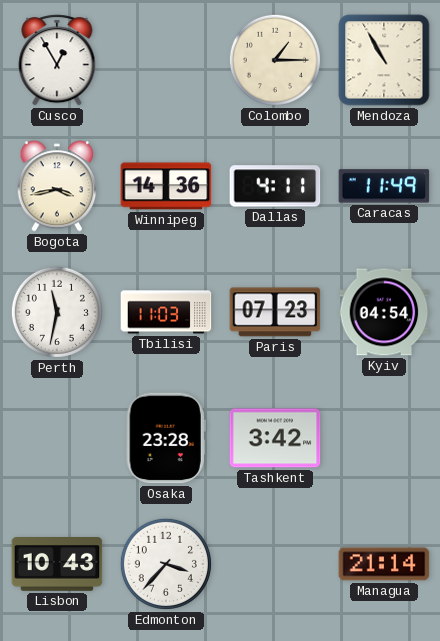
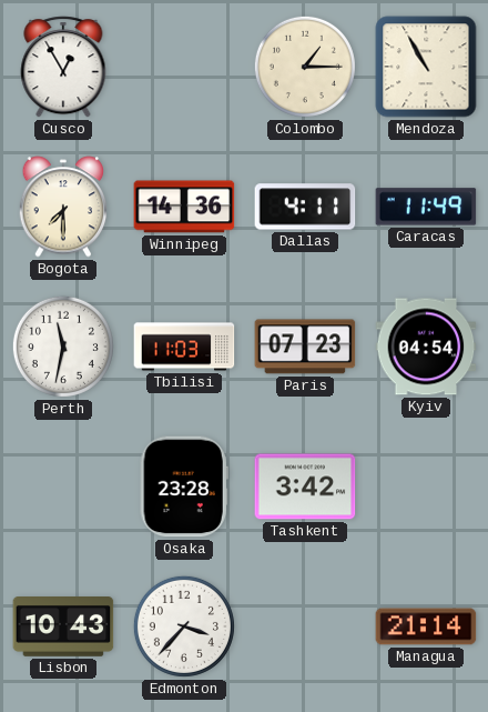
Bogota: 3:43 -> 7:30
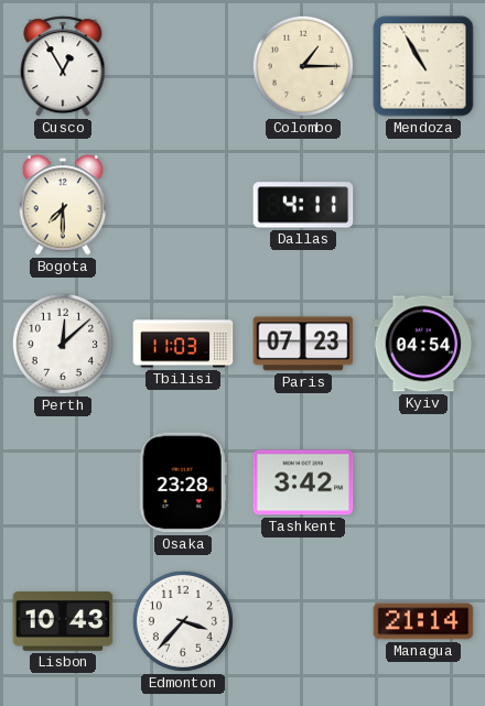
Winnipeg: 14:36 -> none
Caracas: 11:49 -> none
Perth: 11:32 -> 12:08
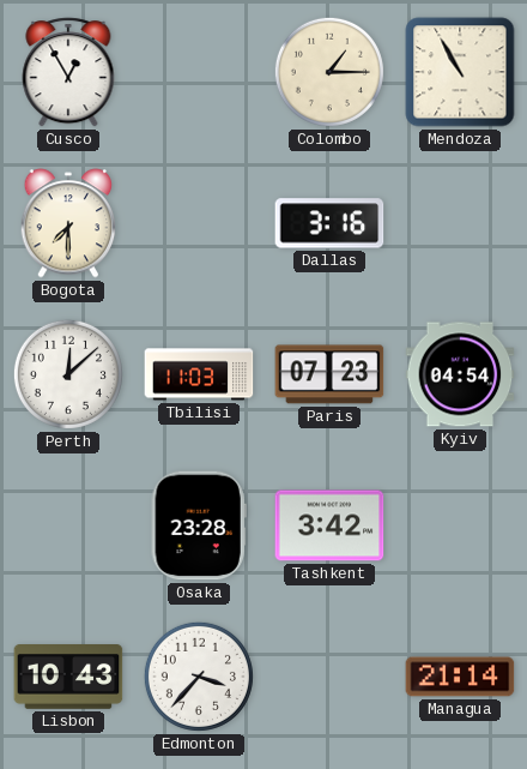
Dallas: 4:11 -> 3:16
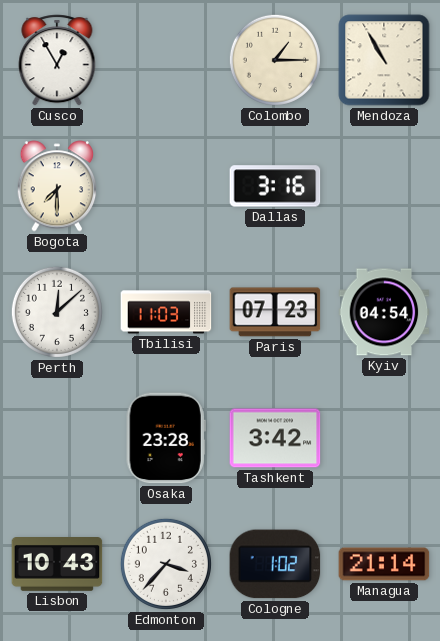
Cologne: none -> 1:02
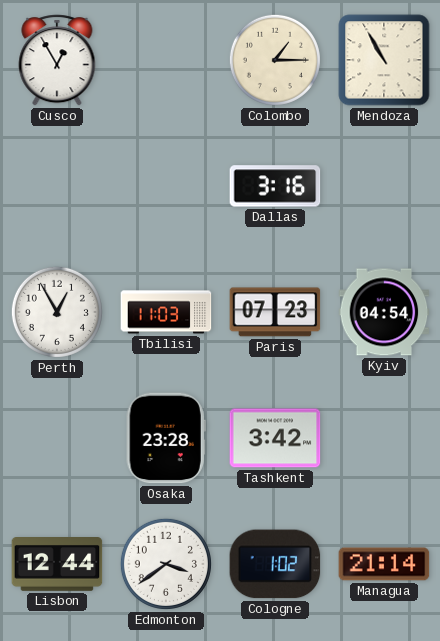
Bogota: 7:30 -> none
Perth: 12:08 -> 12:55
Lisbon: 10:43 -> 12:44
Edmonton: 3:37 -> 3:39
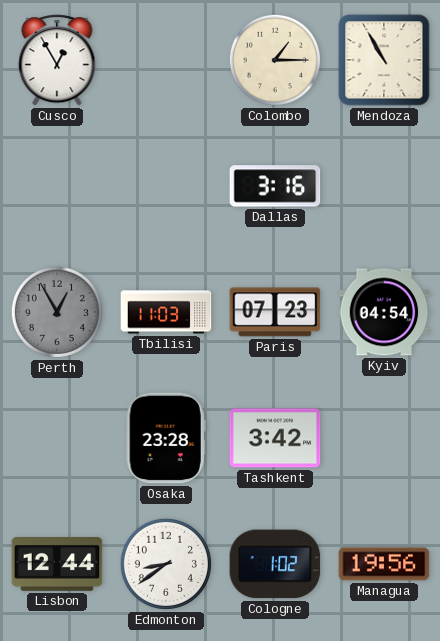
Perth dial: white -> grey
Edmonton: 3:39 -> 8:39
Managua: 21:14 -> 19:56
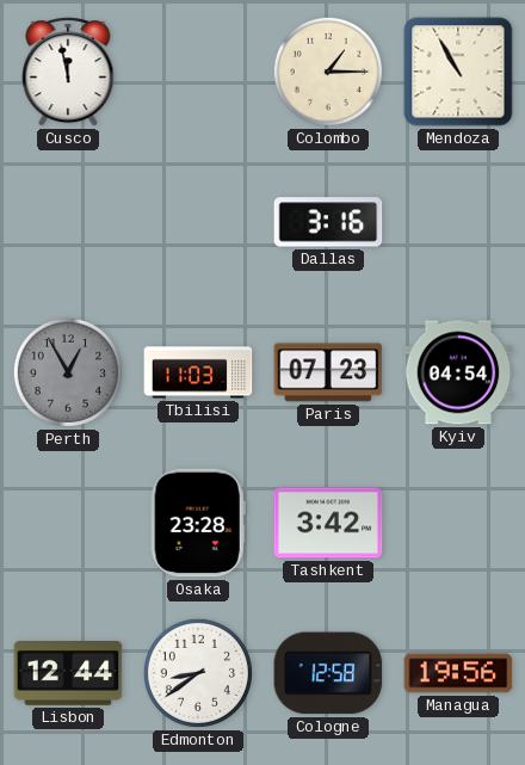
Cusco: 12:55 -> 11:58
Cologne: 1:02 -> 12:58
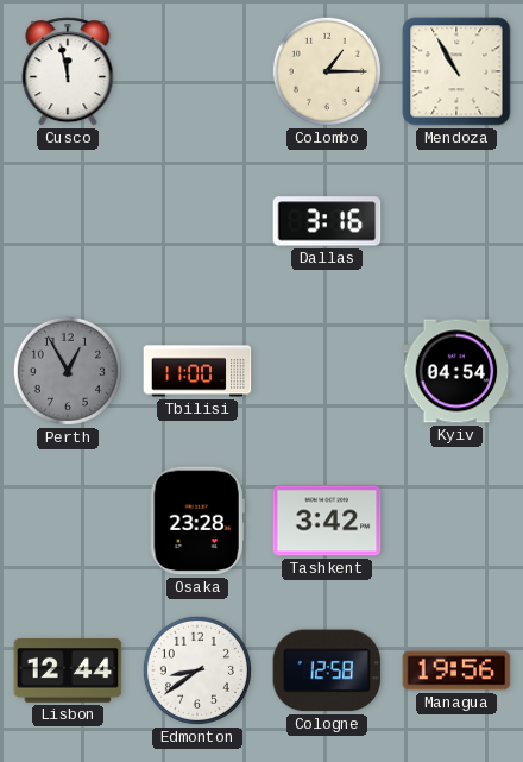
Tbilisi: 11:03 -> 11:00
Paris: 07:23 -> none
